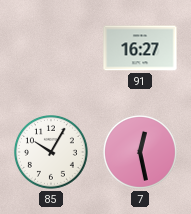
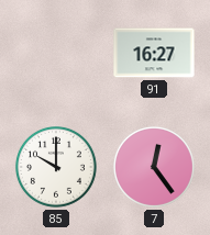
85: 10:05 -> 10:00
7: 12:28 -> 12:24
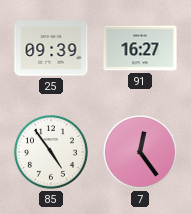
25: none -> 09:39
85: 10:00 -> 4:54
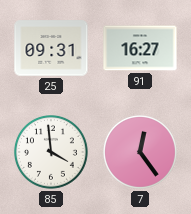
25: 09:39 -> 09:31
85: 4:54 -> 3:59
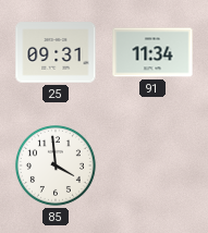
91: 16:27 -> 11:34
7: 12:24 -> none
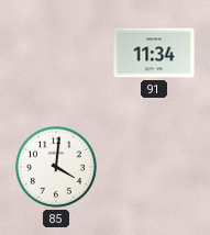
25: 09:31 -> none
85: 3:59 -> 4:01
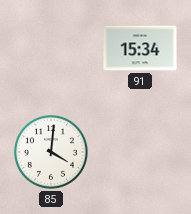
91: 11:34 -> 15:34
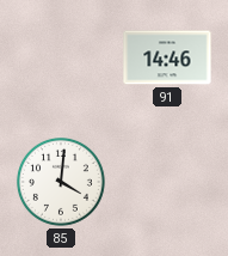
91: 15:34 -> 14:46
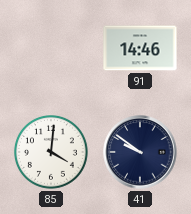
41: none -> 9:51
